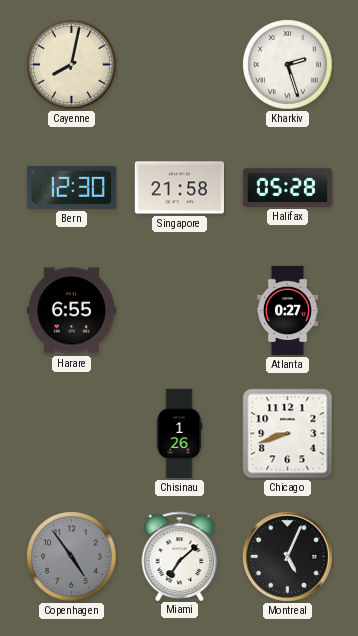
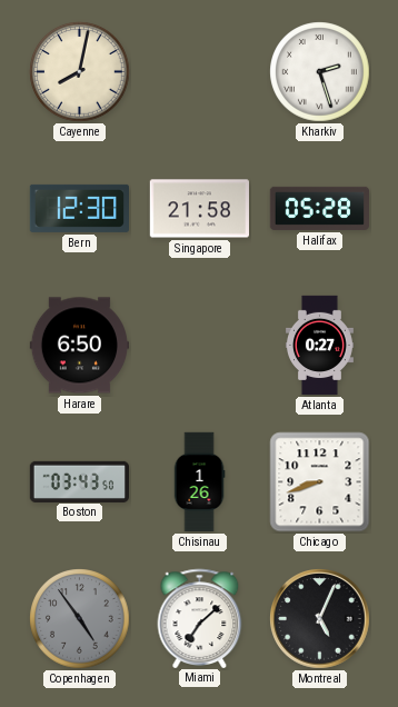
Harare: 6:55 -> 6:50
Boston: none -> 03:43
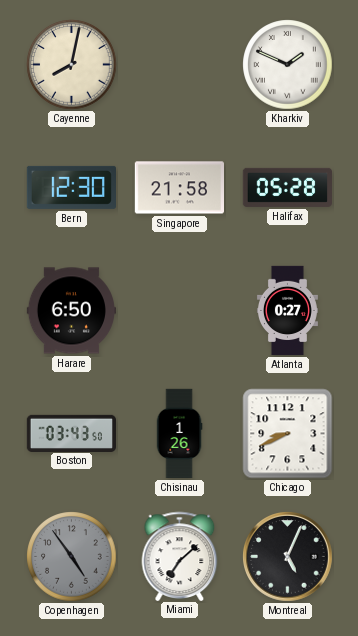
Kharkiv: 2:27 -> 1:49
Chicago: 8:42 -> 8:41
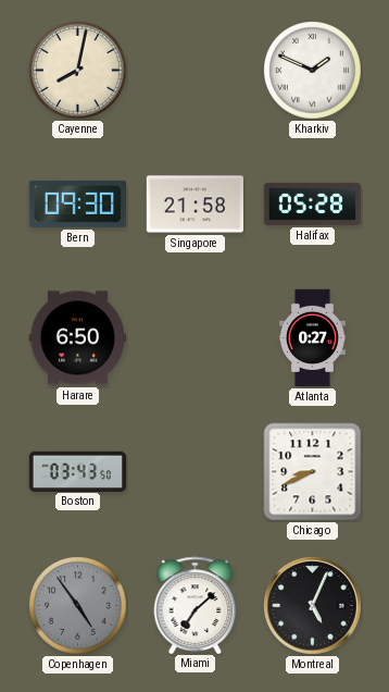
Bern: 12:30 -> 09:30
Chisinau: 1:26 -> none
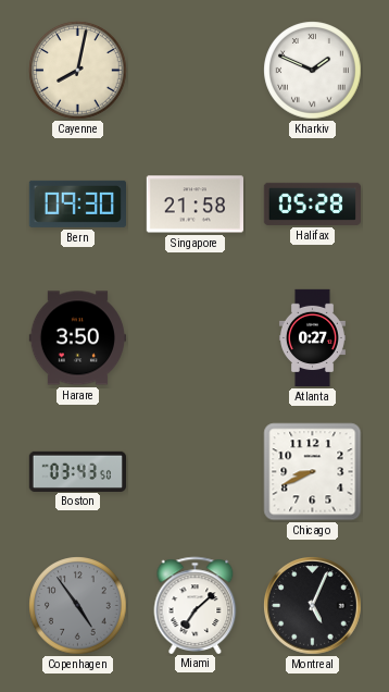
Harare: 6:50 -> 3:50
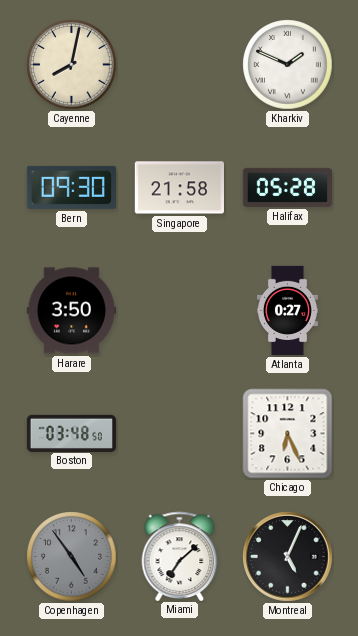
Boston: 03:43 -> 03:48
Chicago: 8:41 -> 6:26
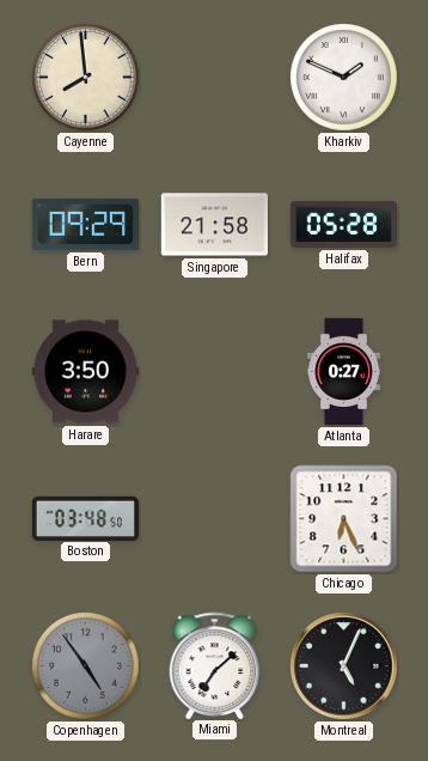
Cayenne: 8:02 -> 7:59
Bern: 09:30 -> 09:29
